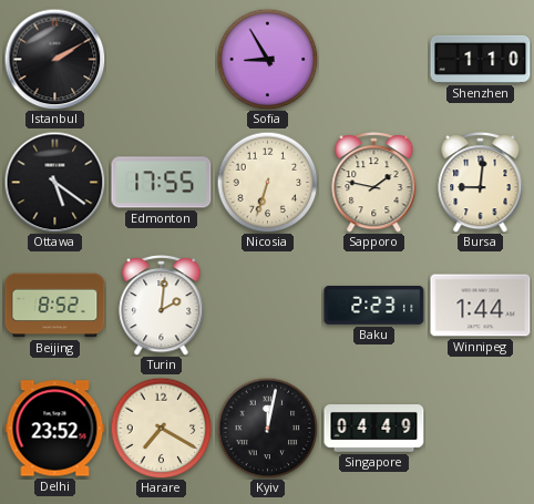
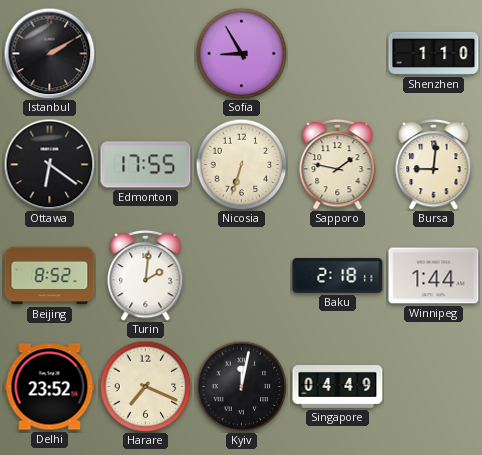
Ottawa: 5:21 -> 6:21
Baku: 2:23 -> 2:18
Harare: 7:20 -> 7:19
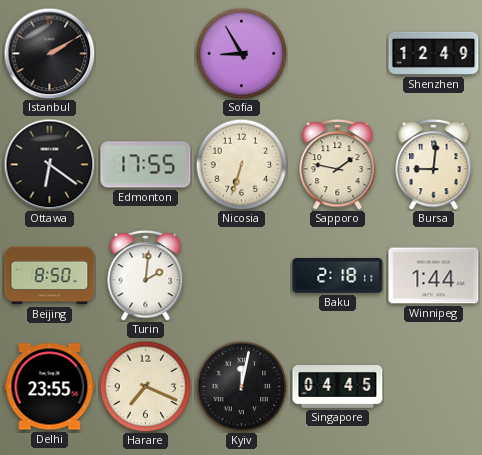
Shenzhen: 1:10 -> 12:49
Beijing: 8:52 -> 8:50
Delhi: 23:52 -> 23:55
Singapore: 04:49 -> 04:45
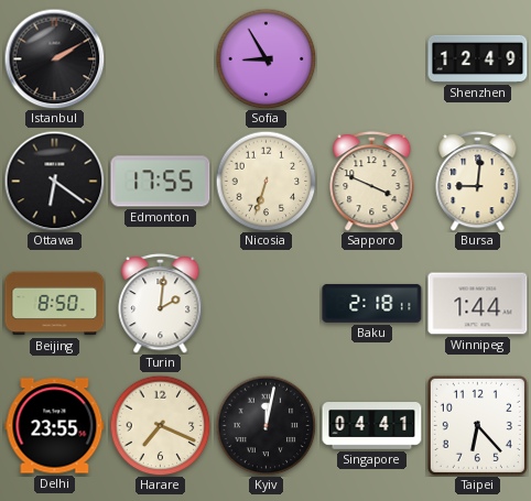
Sapporo: 1:47 -> 3:49
Singapore: 04:45 -> 04:41
Taipei: none -> 6:23
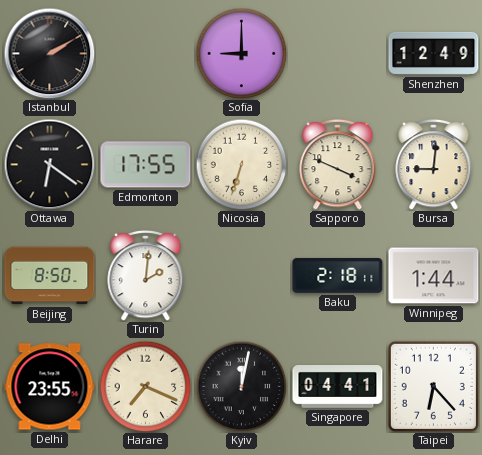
Sofia: 8:55 -> 9:00
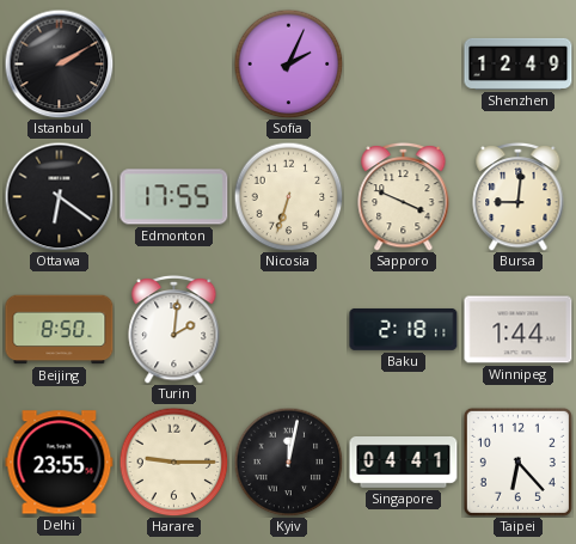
Sofia: 9:00 -> 2:04
Harare: 7:19 -> 9:15
